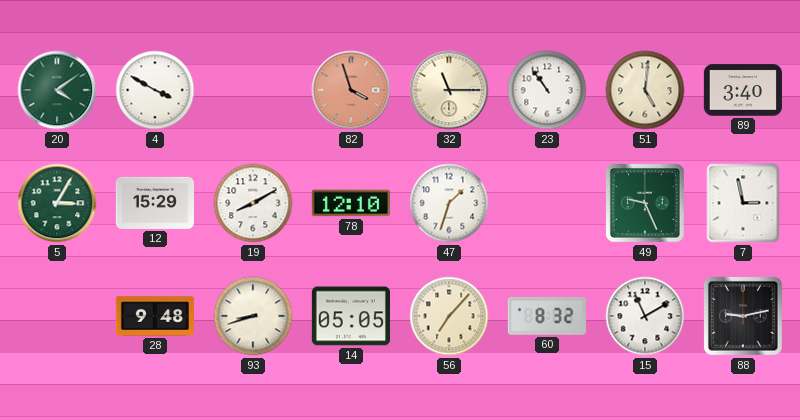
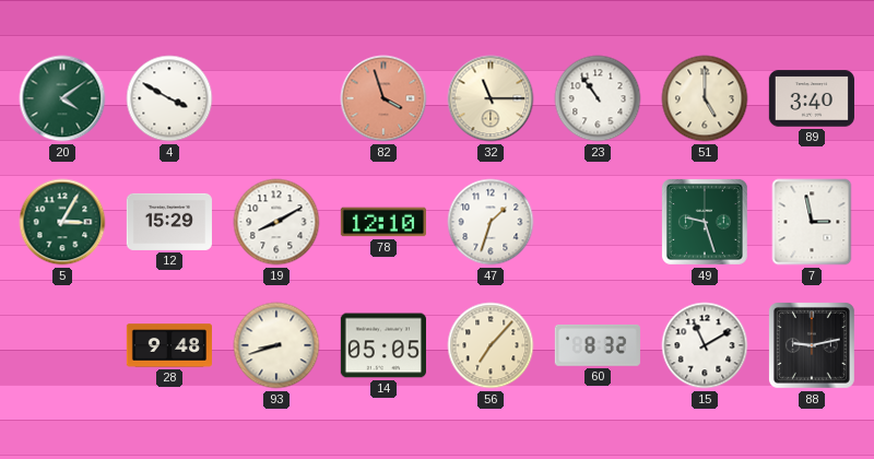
51: 5:01 -> 5:00
49: 9:26 -> 9:27
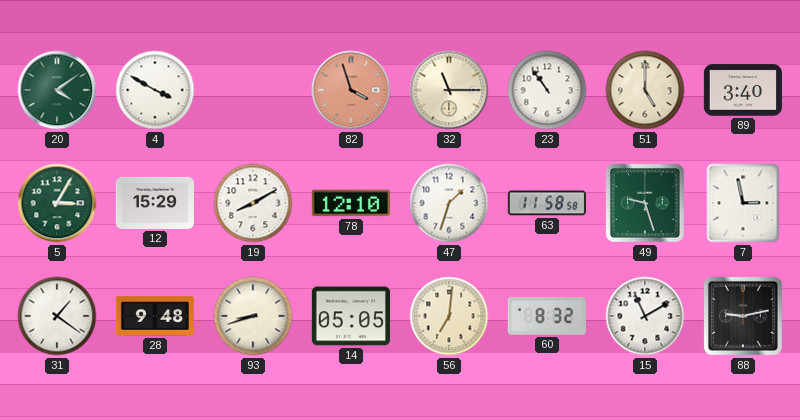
63: none -> 11:58
31: none -> 1:21
56: 7:07 -> 7:01
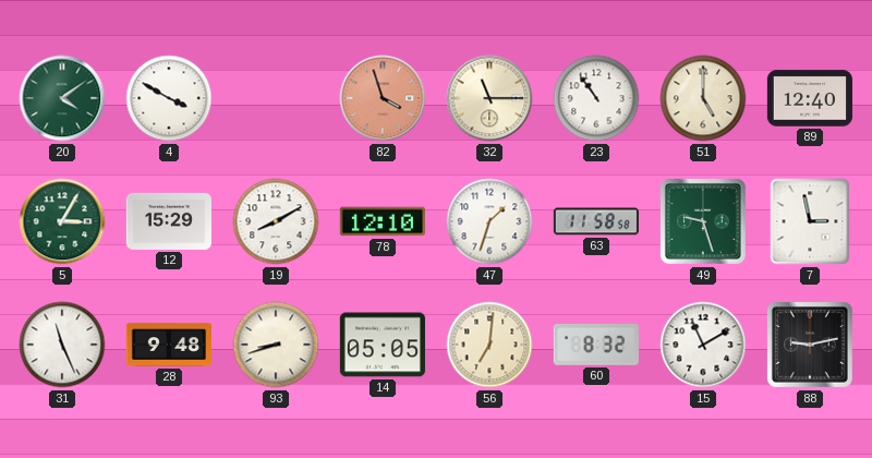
89: 3:40 -> 12:40
31: 1:21 -> 11:26
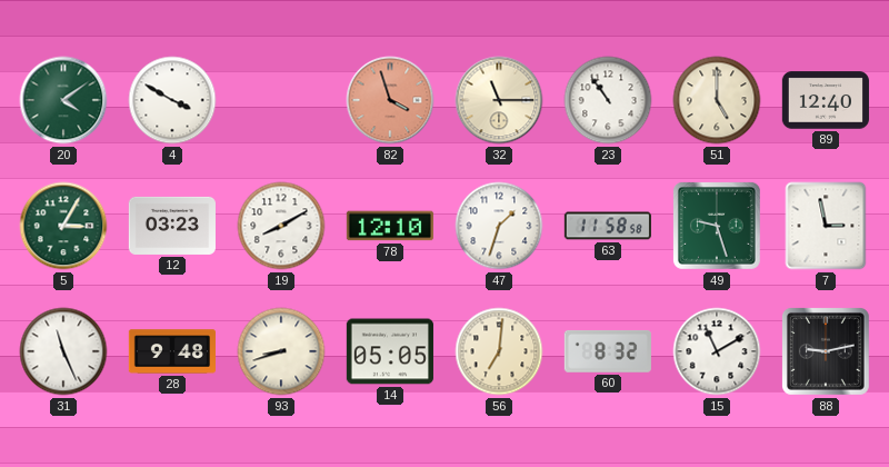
12: 15:29 -> 03:23
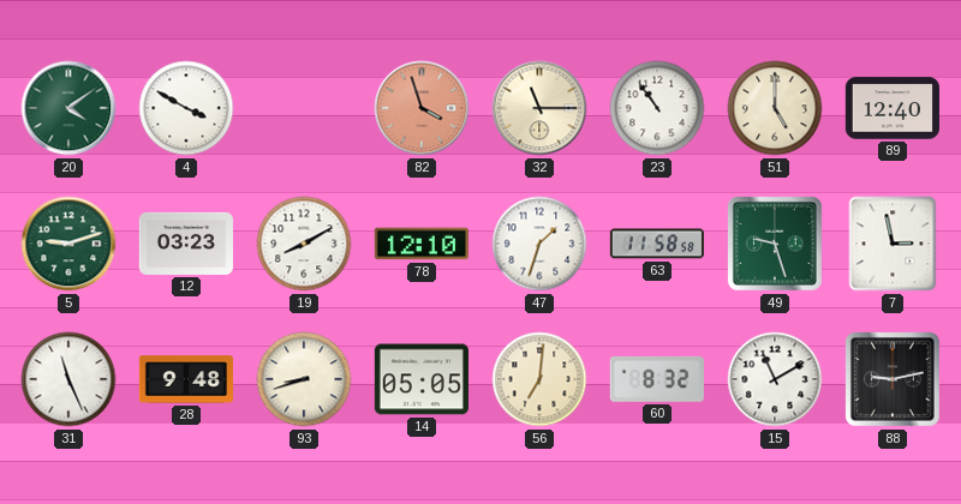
5: 3:05 -> 9:12
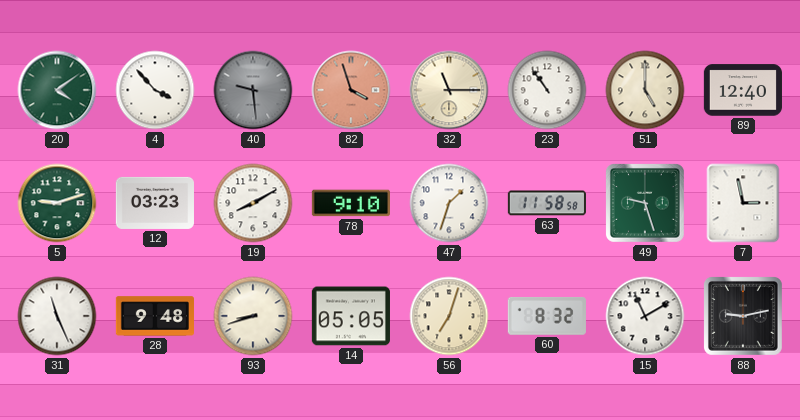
4: 3:50 -> 3:53
40: none -> 9:29
78: 12:10 -> 9:10
56: 7:01 -> 7:03
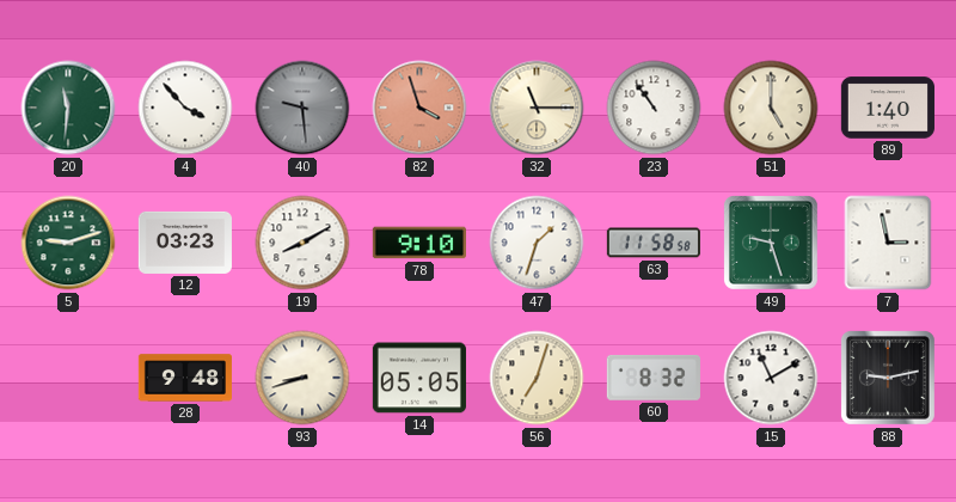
20: 4:09 -> 11:31
89: 12:40 -> 1:40
31: 11:26 -> none
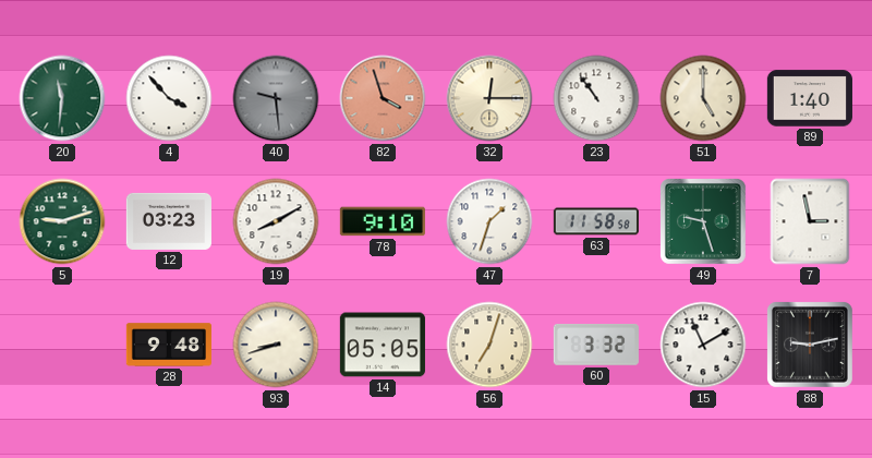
32: 11:15 -> 12:15
60: 8:32 -> 3:32
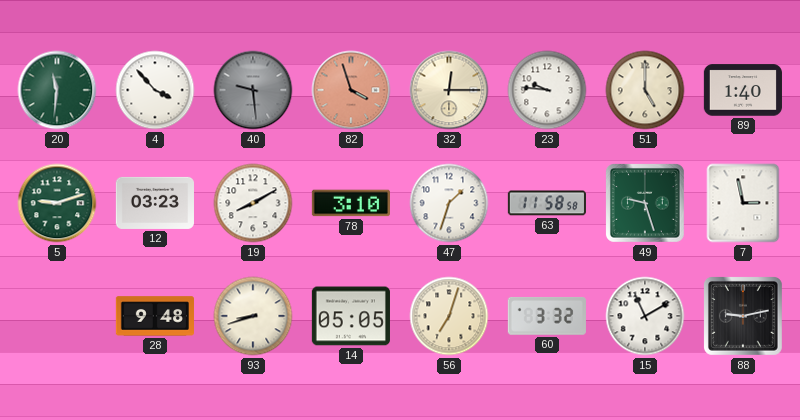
23: 10:54 -> 9:46
78: 9:10 -> 3:10
